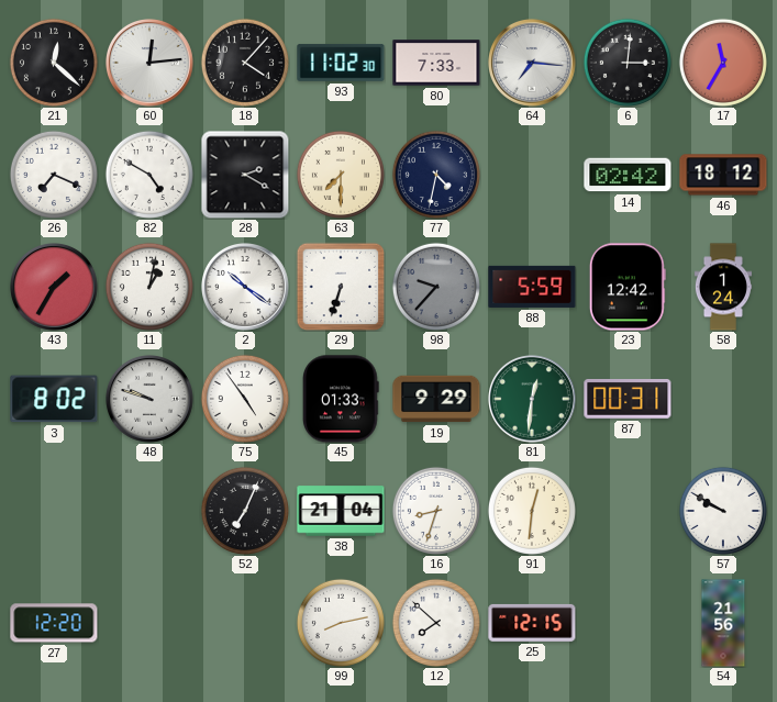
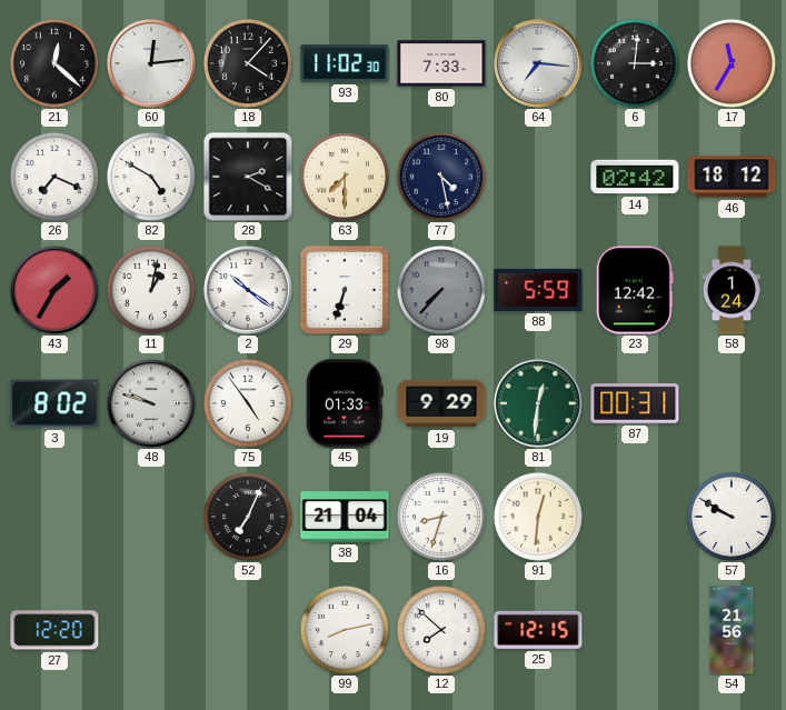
77: 4:32 -> 4:28
98: 9:37 -> 7:37
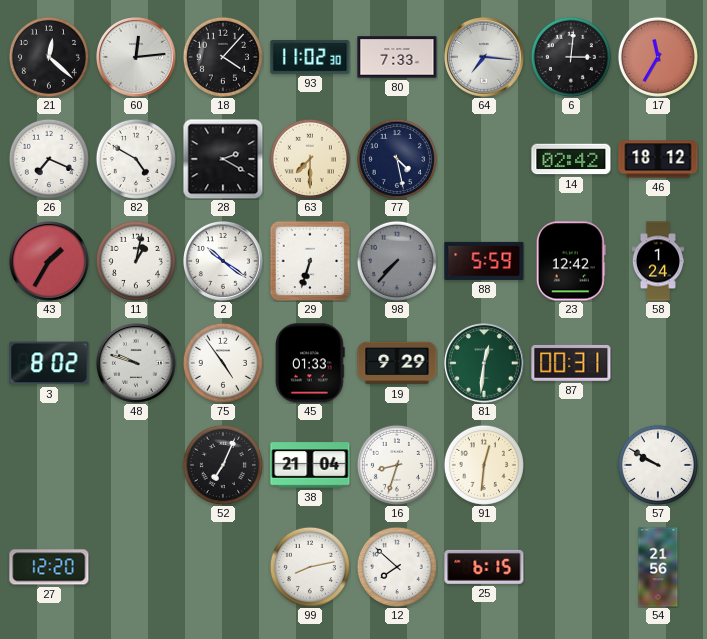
25: 12:15 -> 6:15
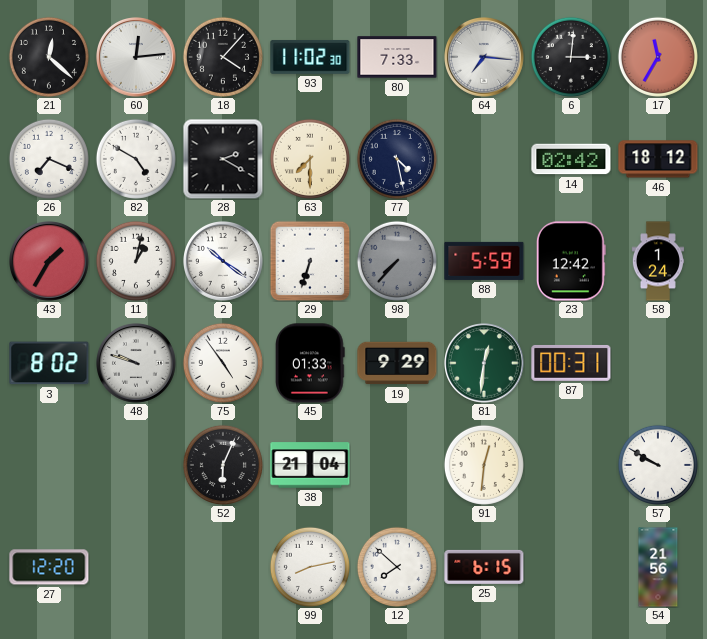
52: 7:04 -> 6:04
16: 8:33 -> none
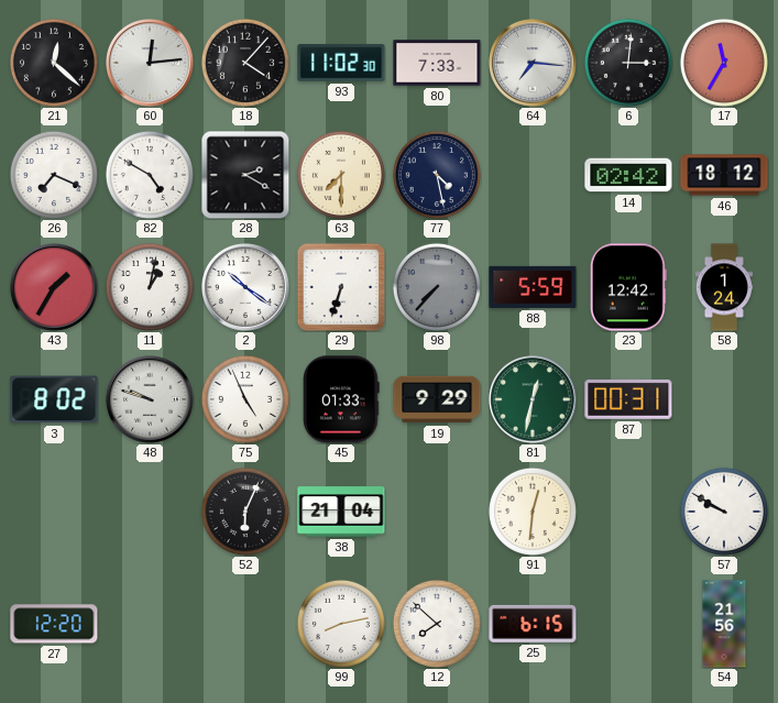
75: 4:54 -> 4:56
81: 12:31 -> 12:32
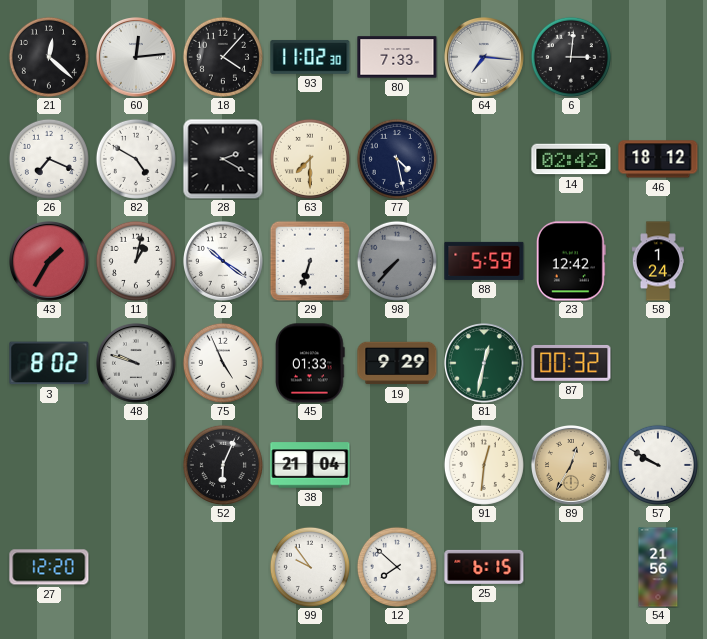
17: 11:35 -> none
87: 00:31 -> 00:32
89: none -> 12:35
99: 8:13 -> 9:54
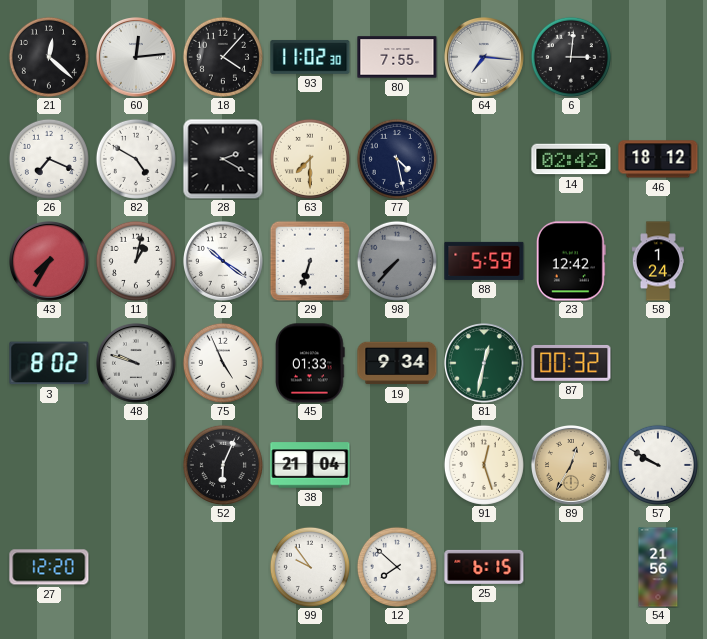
80: 7:33 -> 7:55
43: 1:35 -> 7:35
19: 9:29 -> 9:34
91: 12:31 -> 12:27
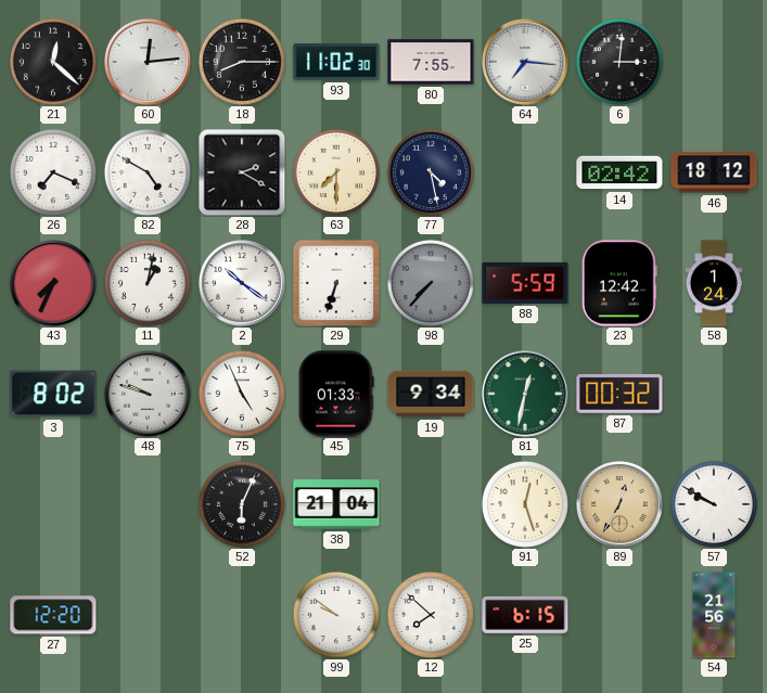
18: 4:07 -> 8:15
43: 7:35 -> 7:34
99: 9:54 -> 9:51
